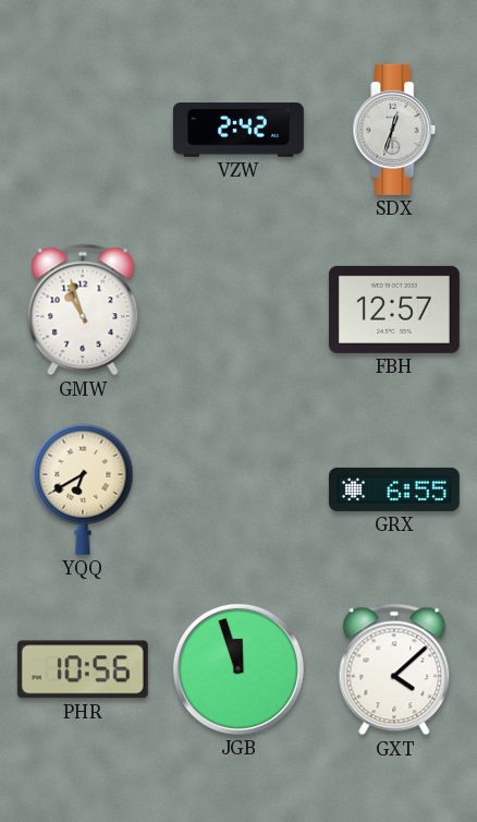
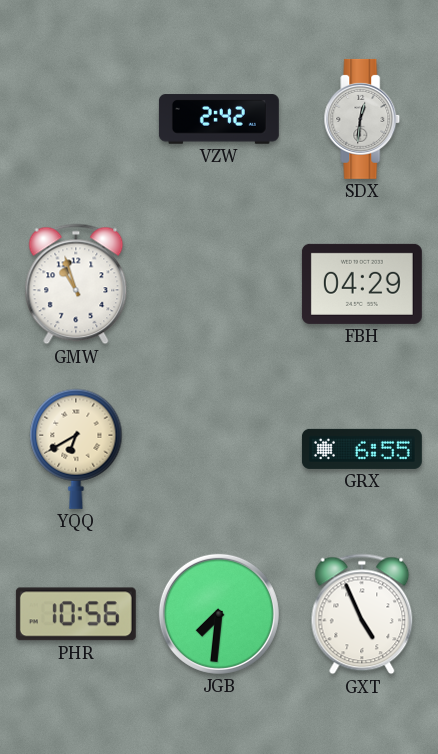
SDX: 12:33 -> 12:31
FBH: 12:57 -> 04:29
JGB: 11:57 -> 7:31
GXT: 4:08 -> 4:56
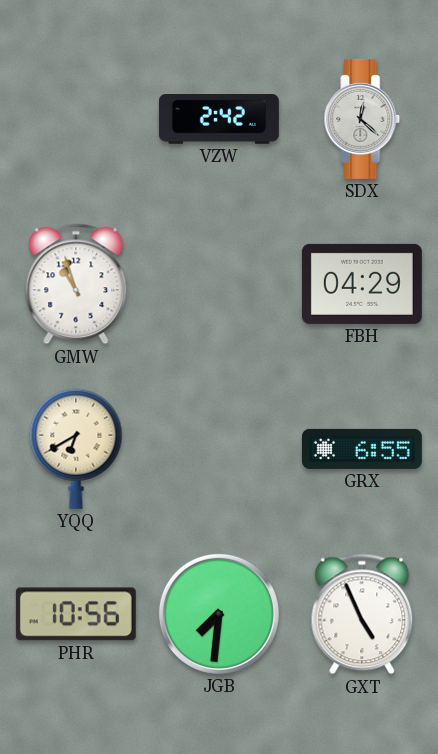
SDX: 12:31 -> 12:22
